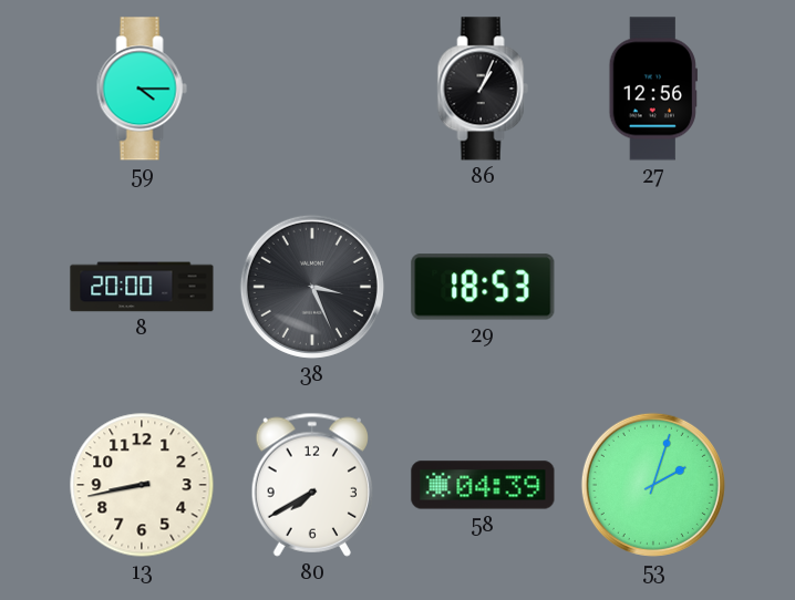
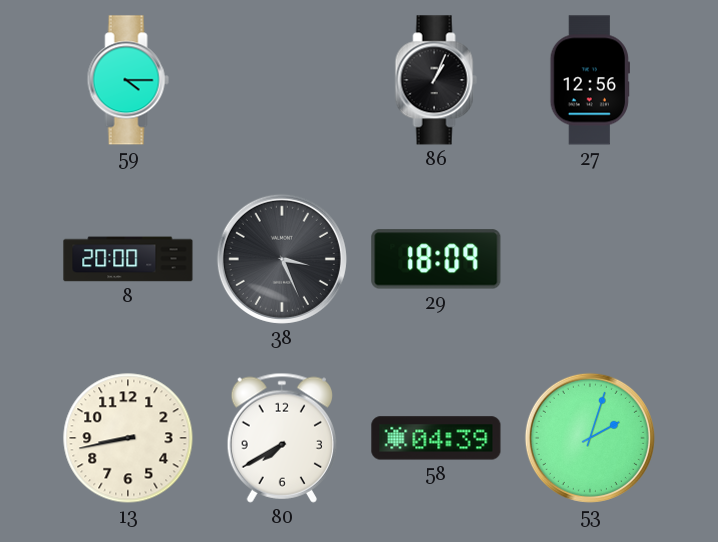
29: 18:53 -> 18:09
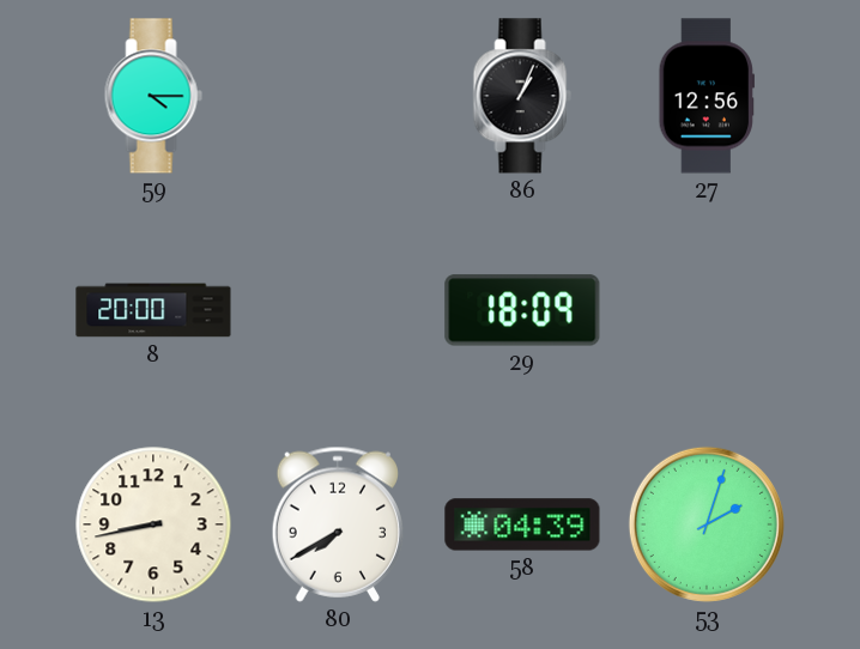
38: 3:26 -> none
